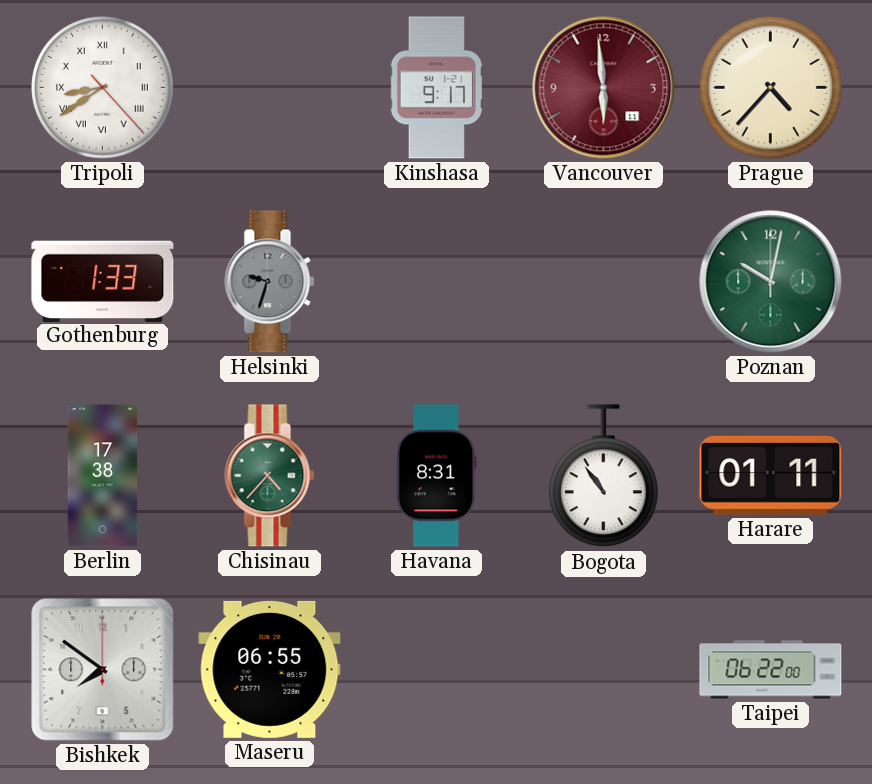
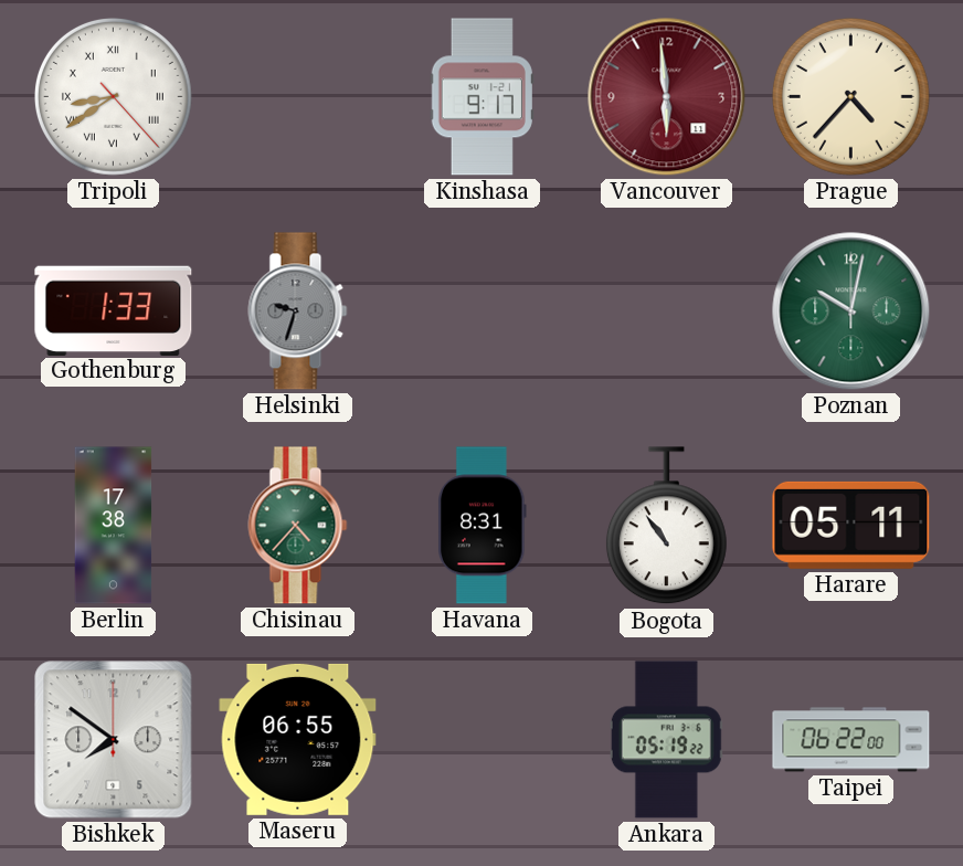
Harare: 01:11 -> 05:11
Ankara: none -> 05:19
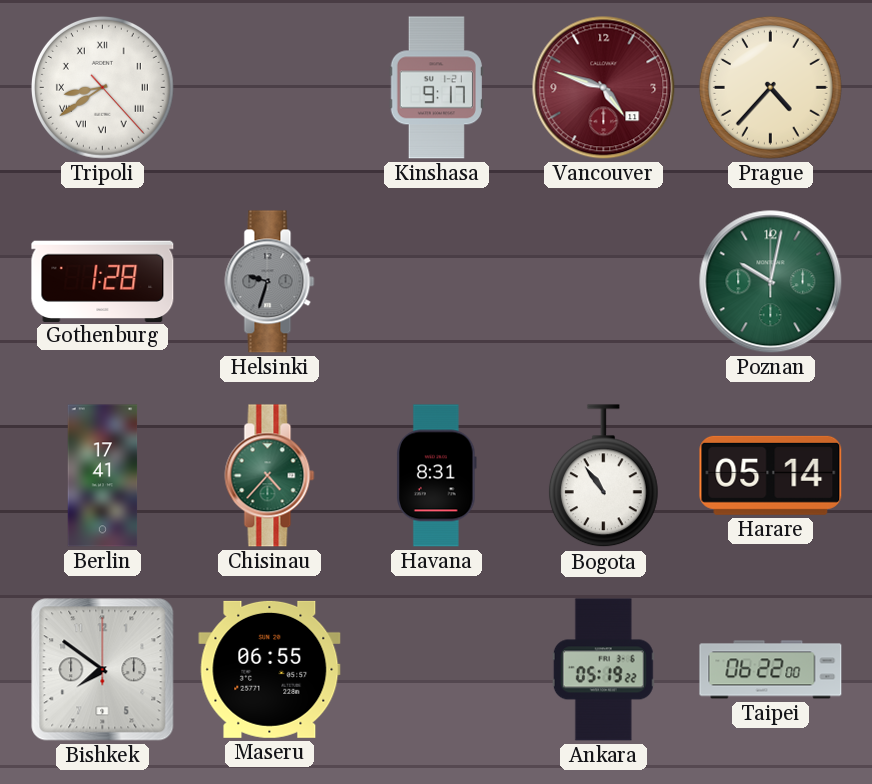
Vancouver: 5:59 -> 4:48
Gothenburg: 1:33 -> 1:28
Berlin: 17:38 -> 17:41
Harare: 05:11 -> 05:14
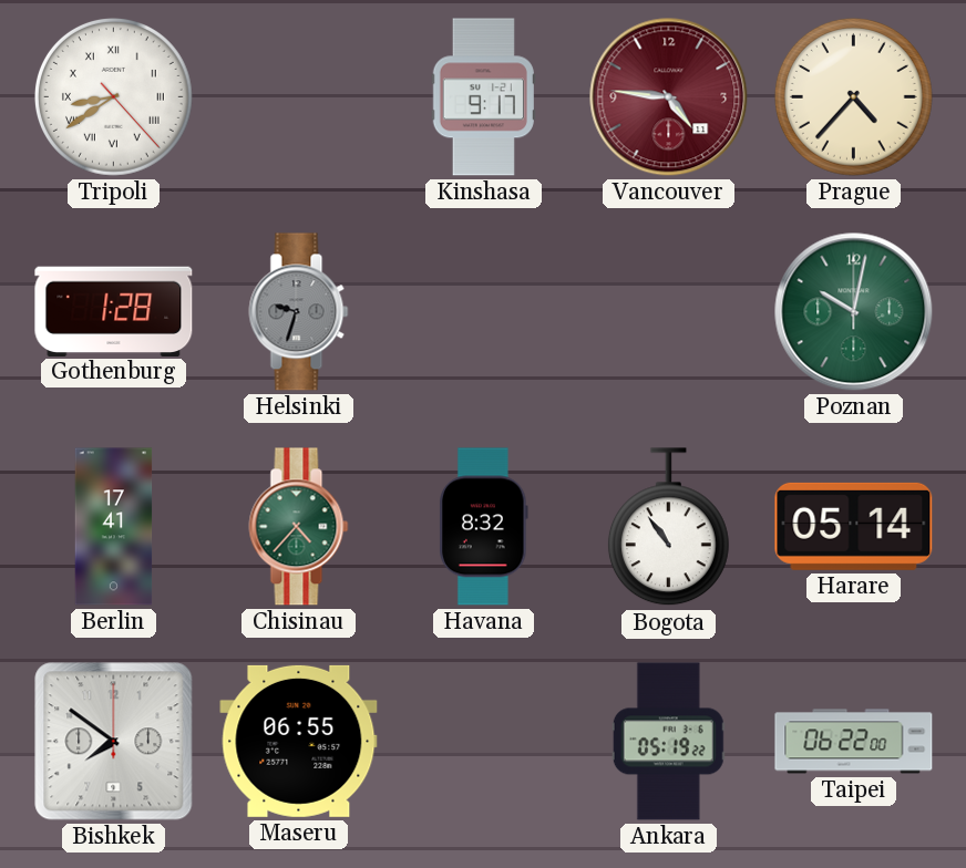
Vancouver: 4:48 -> 4:46
Havana: 8:31 -> 8:32
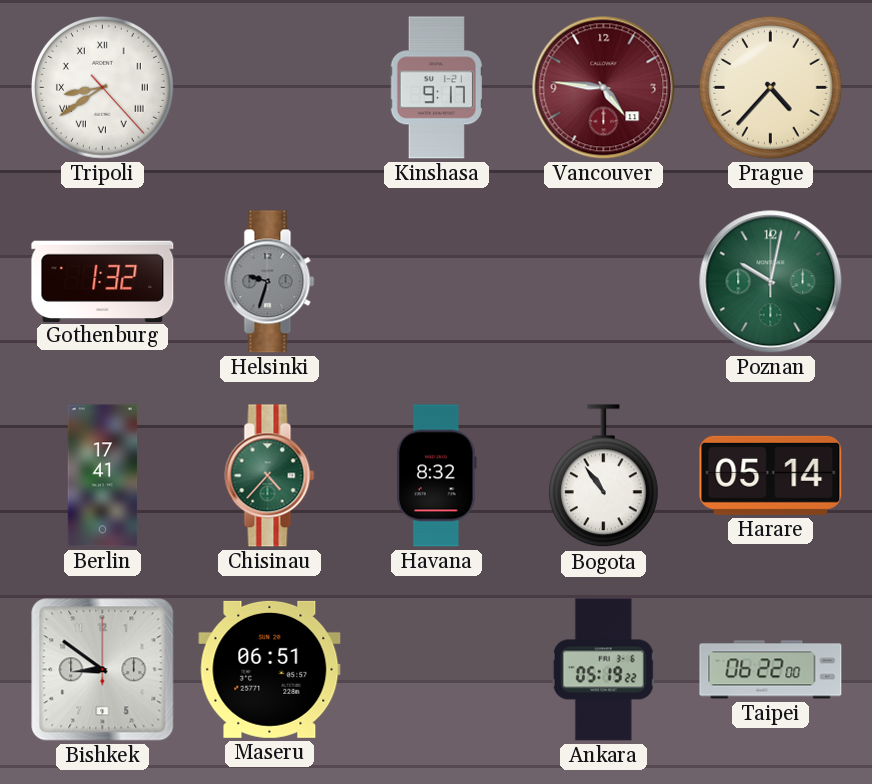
Gothenburg: 1:28 -> 1:32
Bishkek: 7:51 -> 8:51
Maseru: 06:55 -> 06:51
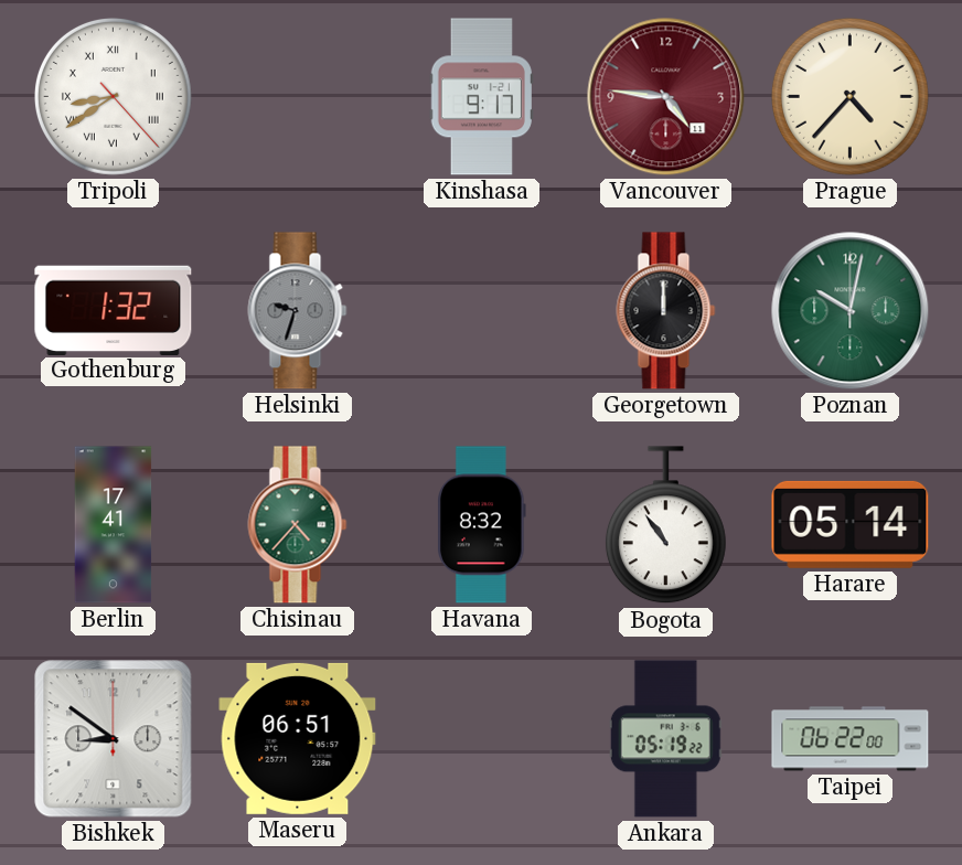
Georgetown: none -> 12:00
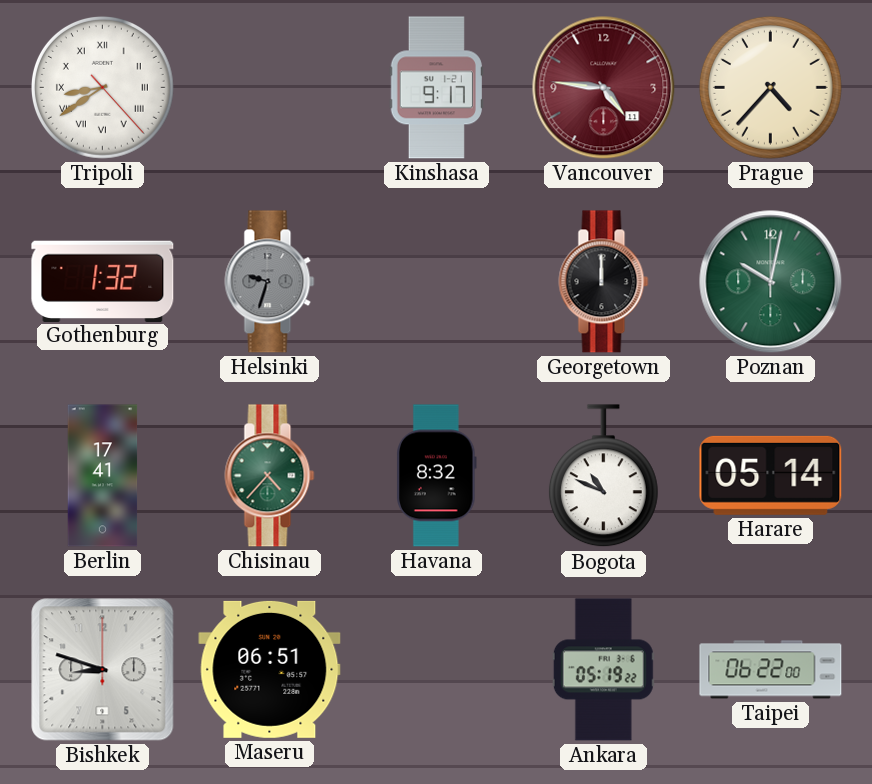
Bogota: 10:54 -> 10:49
Bishkek: 8:51 -> 8:48
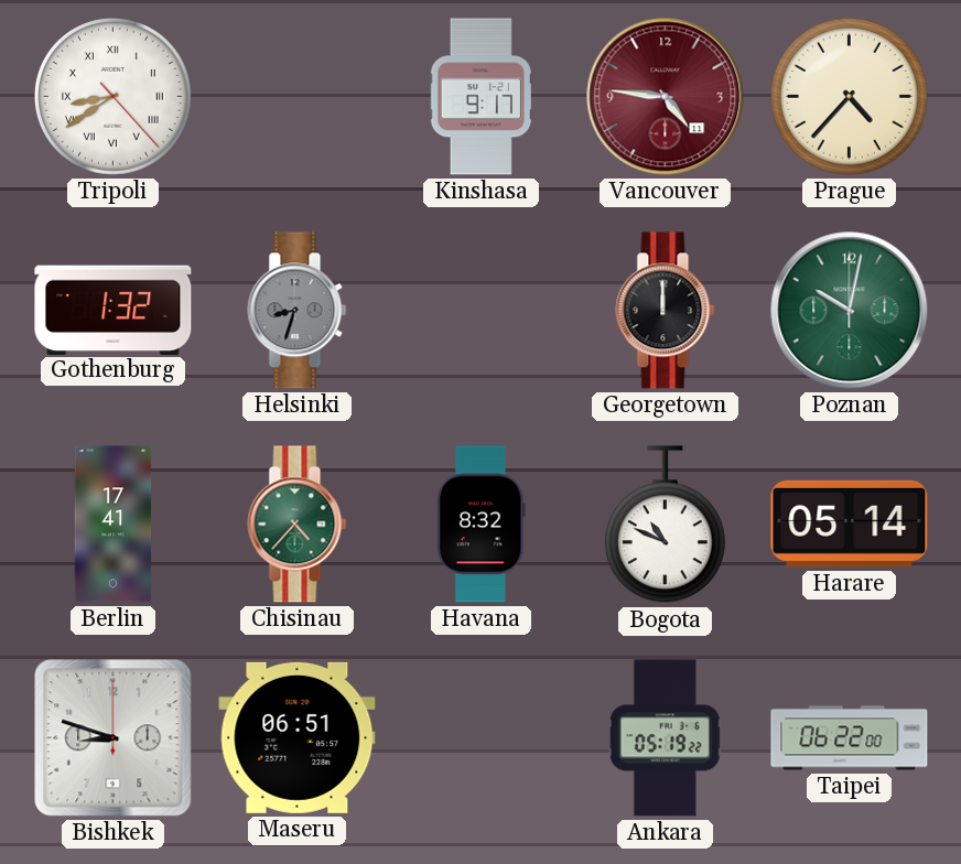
Helsinki: 9:33 -> 8:33
